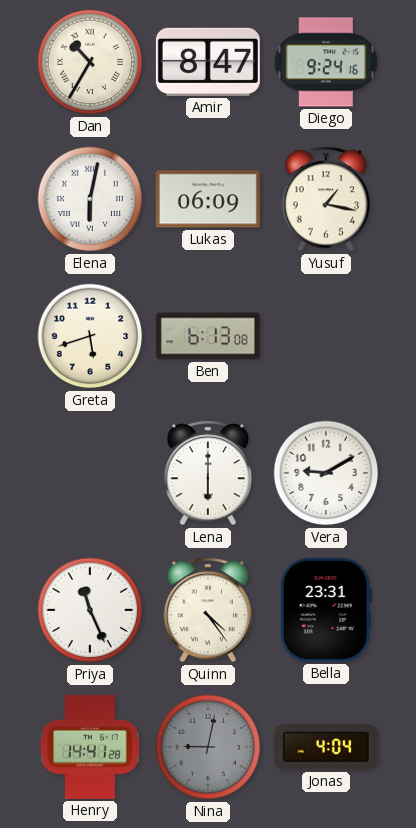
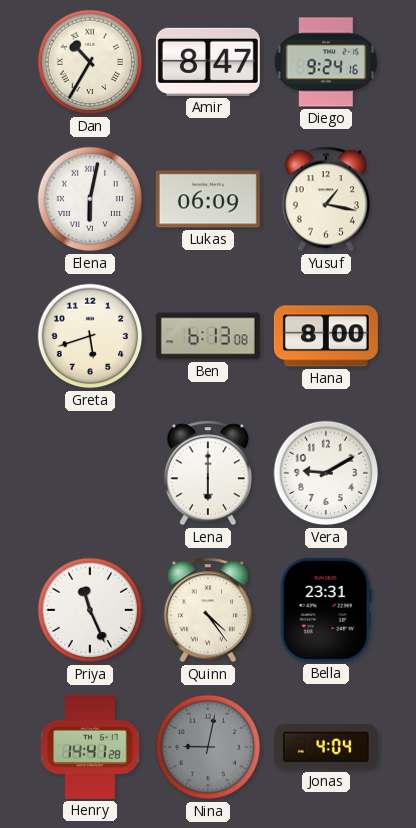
Hana: none -> 8:00
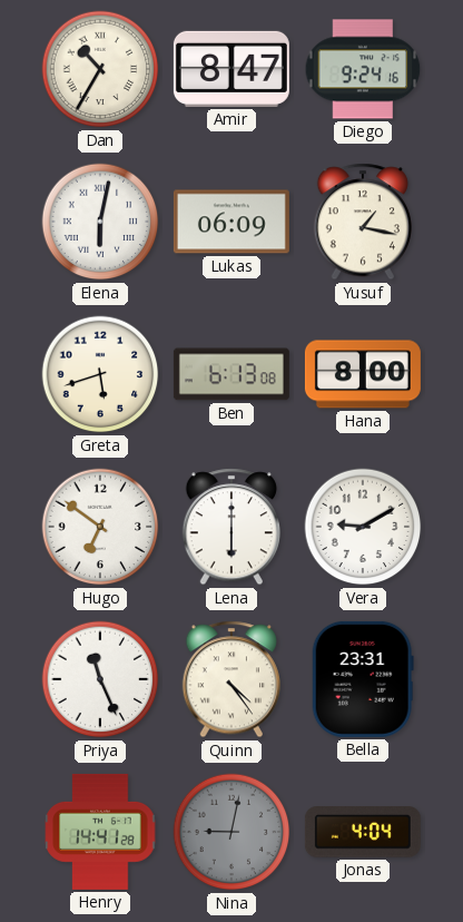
Hugo: none -> 6:51
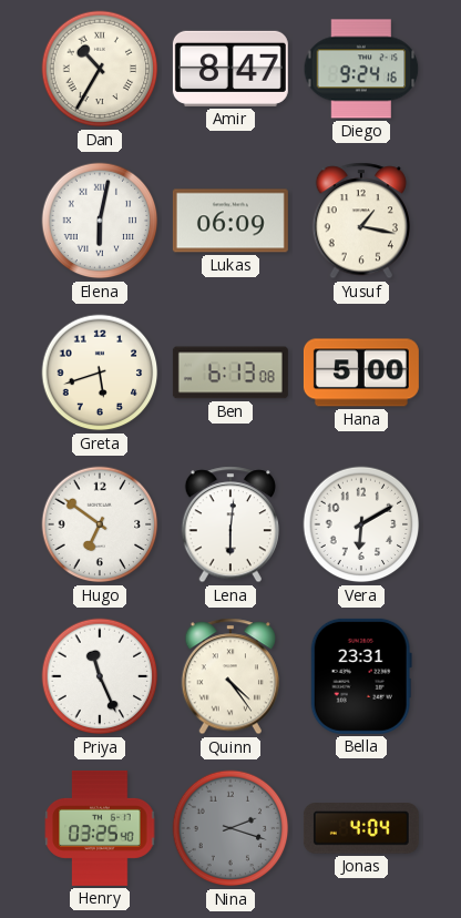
Hana: 8:00 -> 5:00
Lena: 6:00 -> 6:01
Vera: 9:10 -> 6:10
Henry: 14:41 -> 03:25
Nina: 9:02 -> 2:18
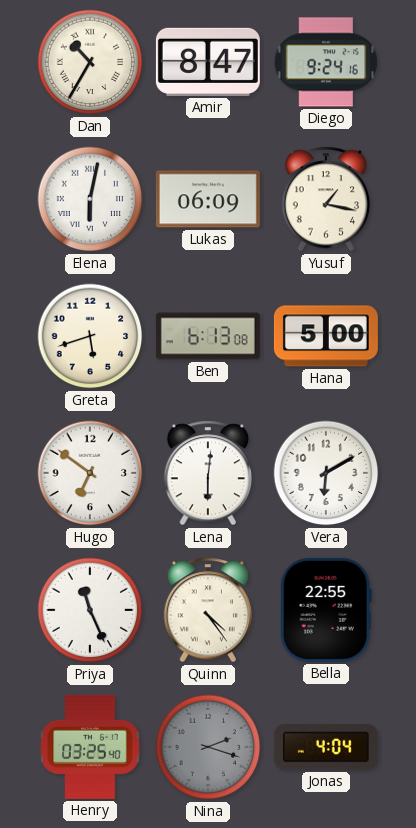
Bella: 23:31 -> 22:55
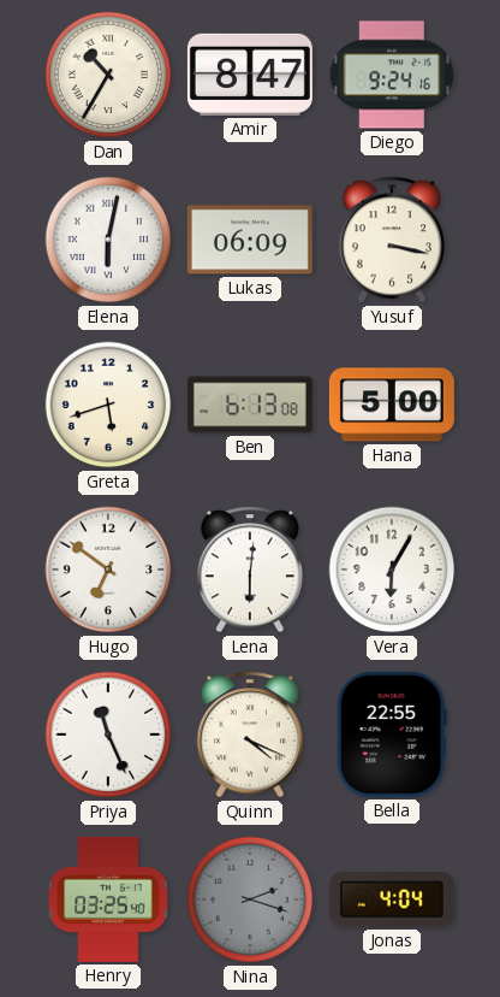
Yusuf: 1:17 -> 3:17
Vera: 6:10 -> 6:05
Quinn: 4:24 -> 4:19
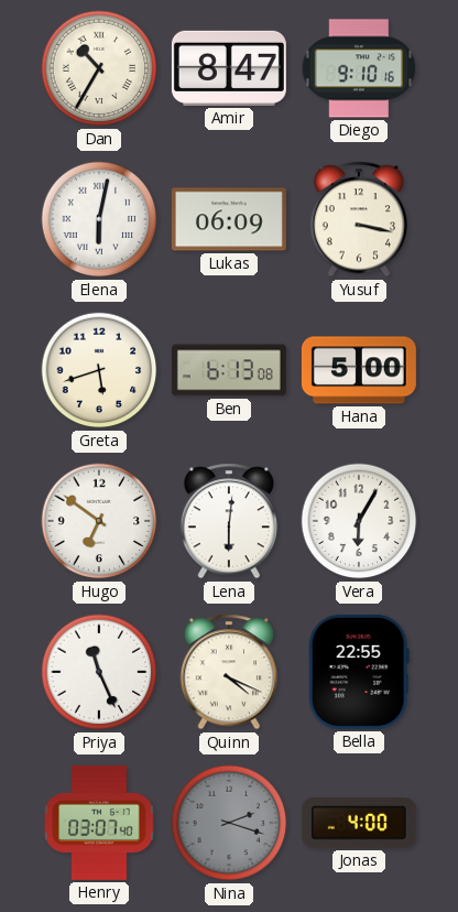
Diego: 9:24 -> 9:10
Henry: 03:25 -> 03:07
Jonas: 4:04 -> 4:00
